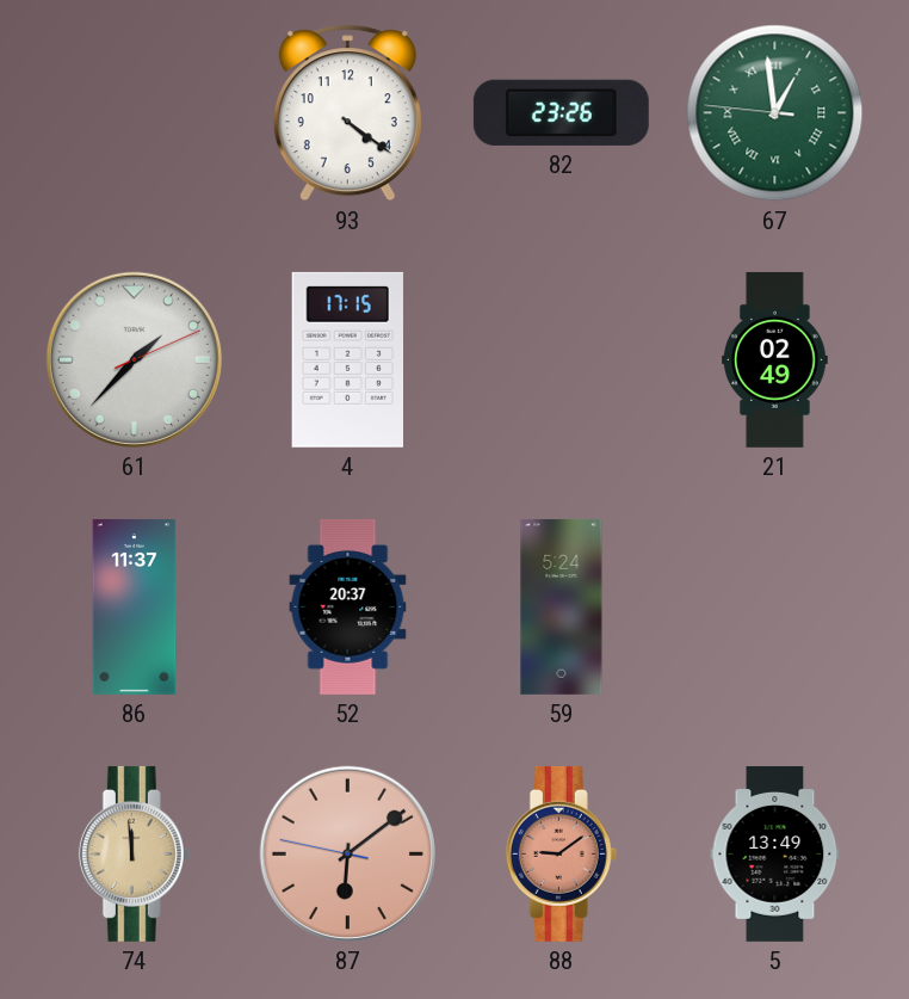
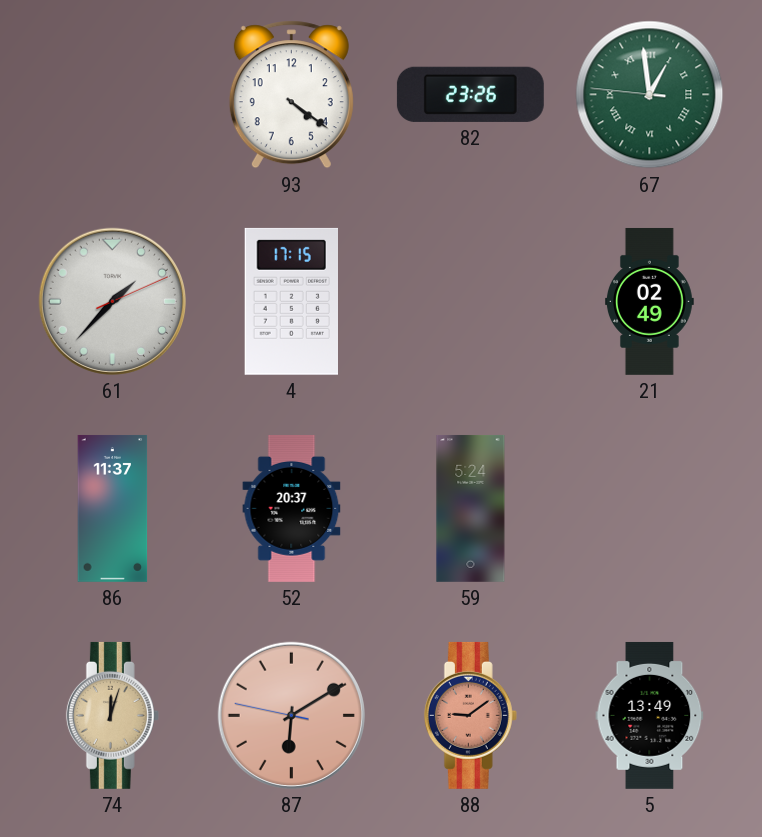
74: 11:59 -> 12:03
87: 6:08 -> 6:09
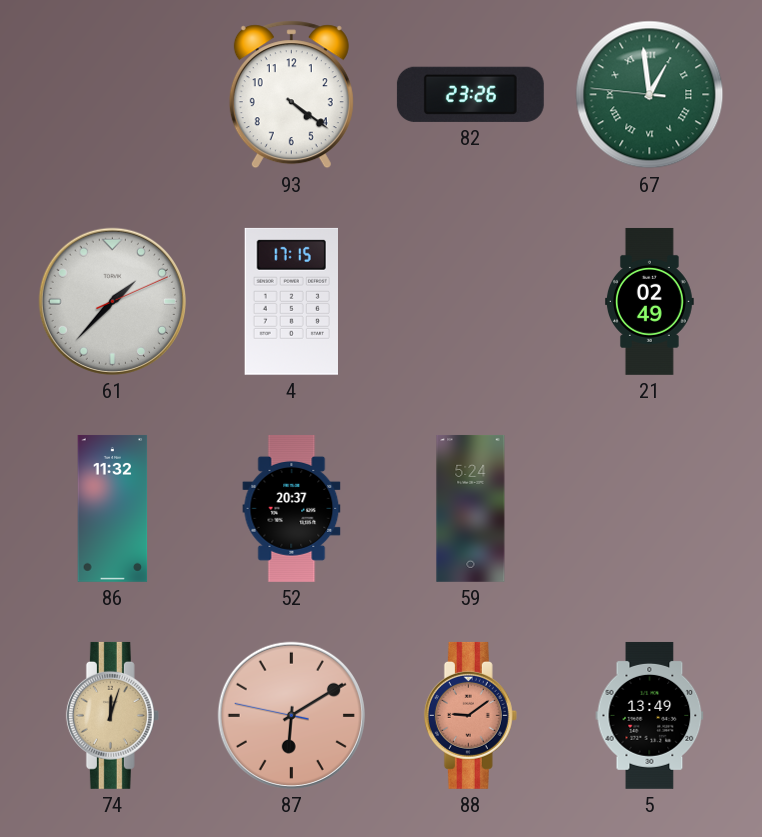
86: 11:37 -> 11:32
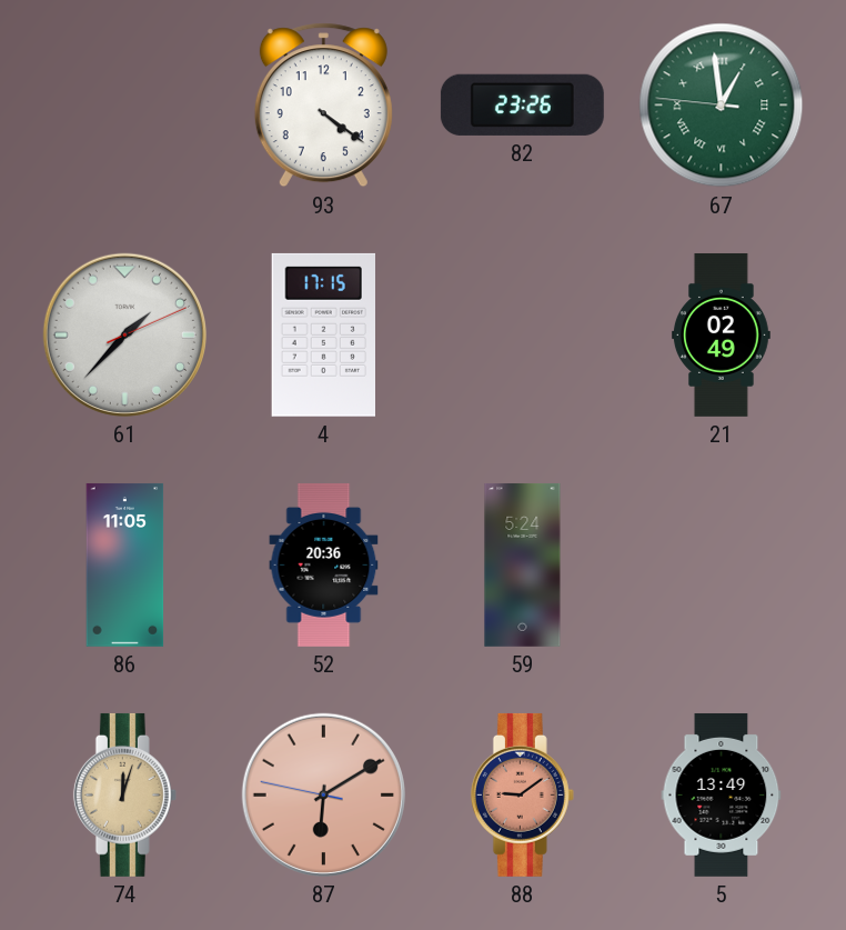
86: 11:32 -> 11:05
52: 20:37 -> 20:36
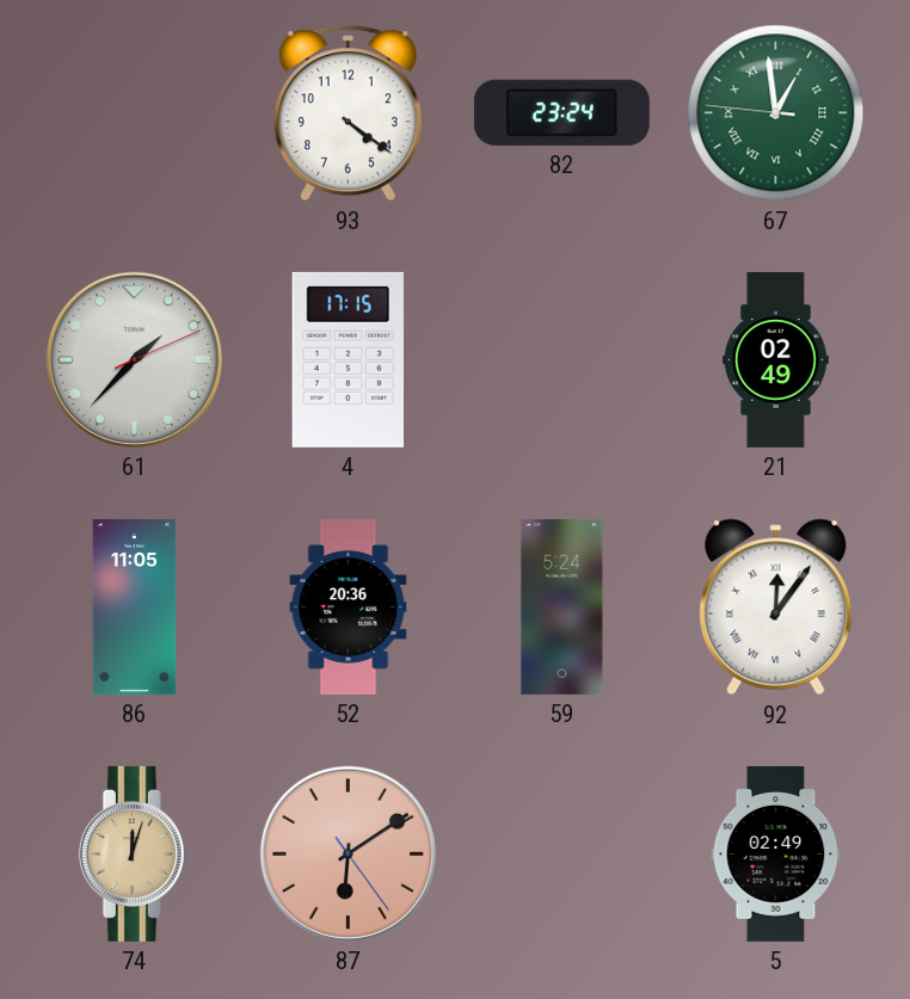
82: 23:26 -> 23:24
92: none -> 12:06
87: 6:09:47 -> 6:09:24
88: 9:09 -> none
5: 13:49 -> 02:49
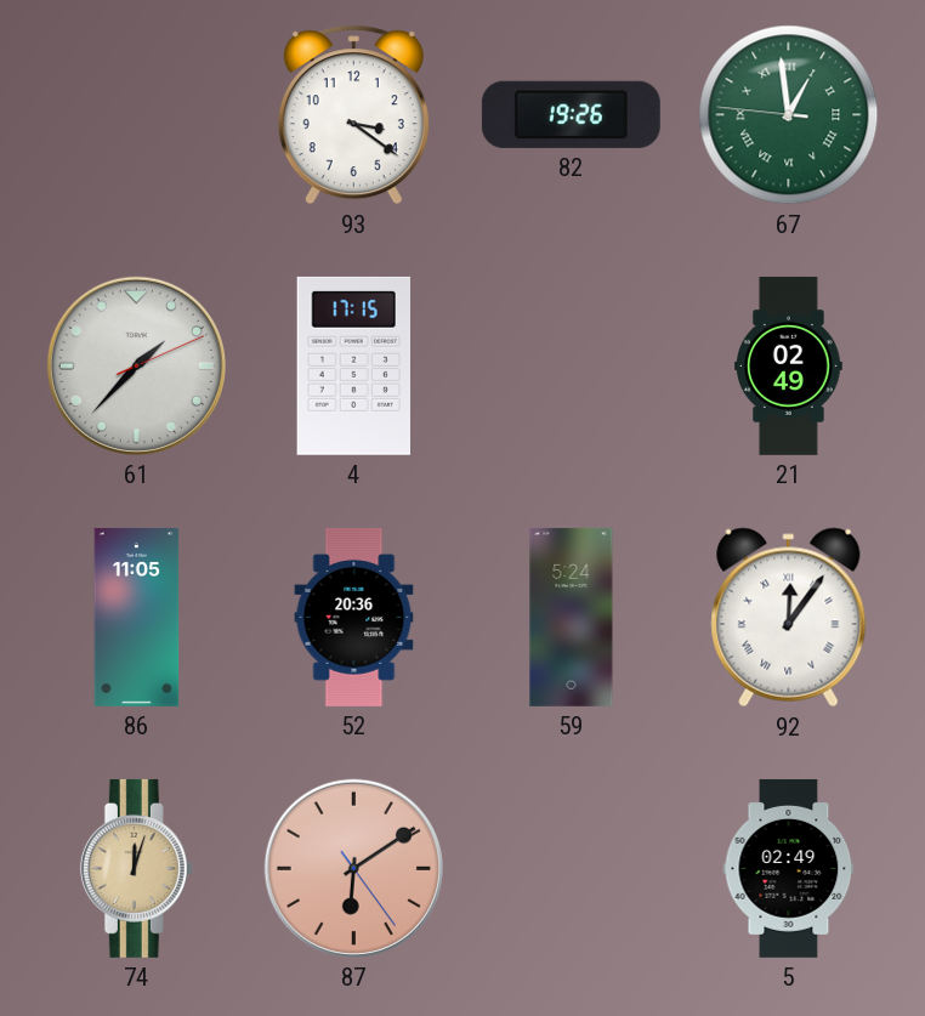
93: 4:21 -> 3:21
82: 23:24 -> 19:26
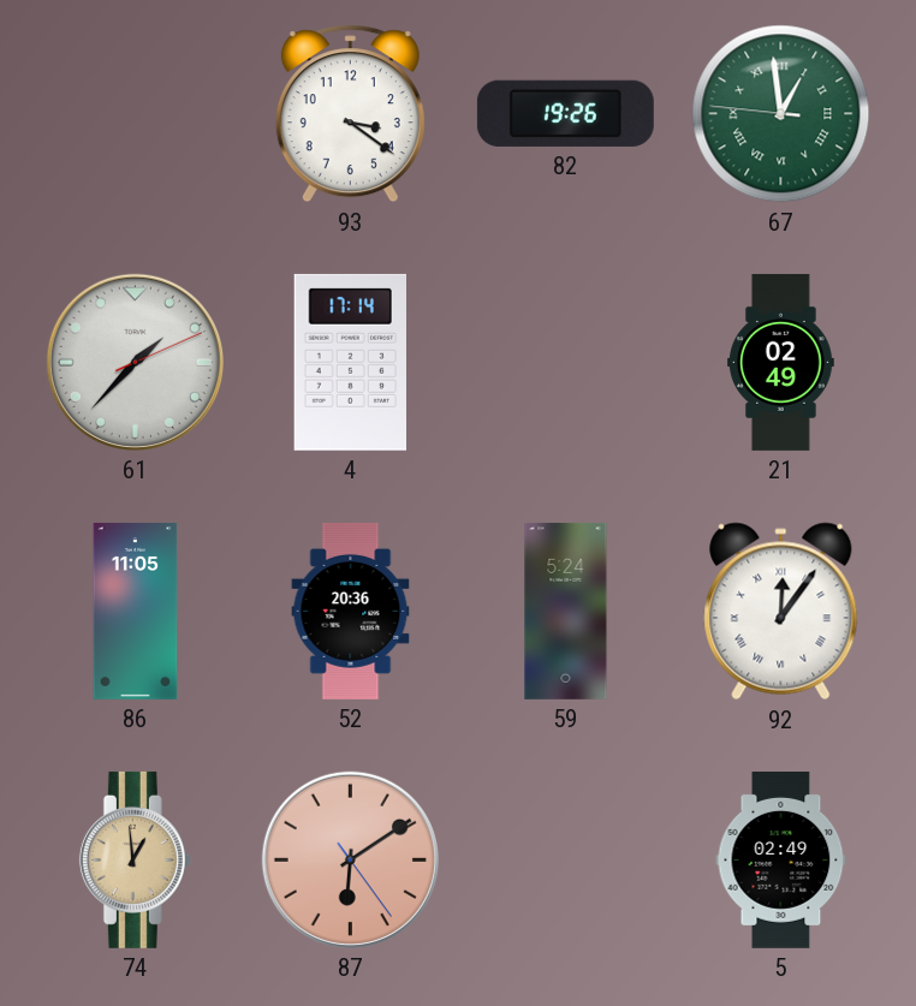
4: 17:15 -> 17:14
74: 12:03 -> 12:59
